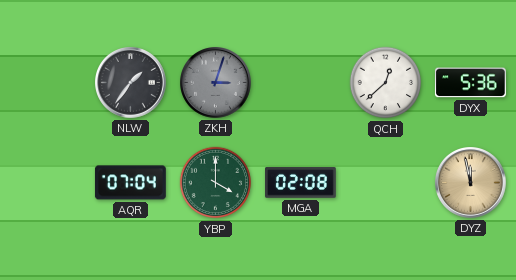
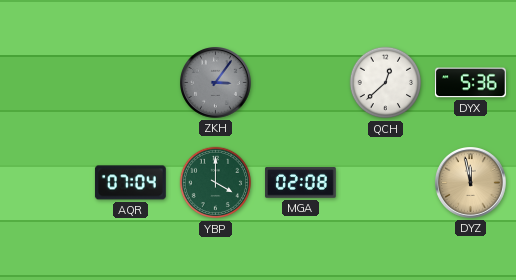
NLW: 1:36 -> none
ZKH: 3:03 -> 3:06
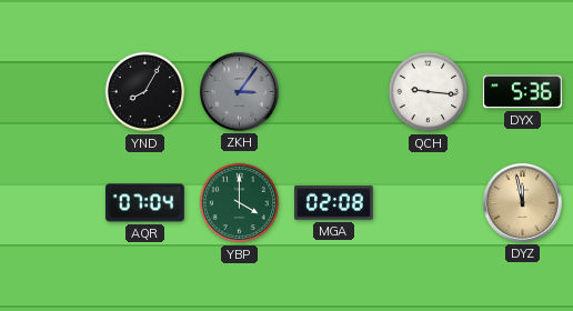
YND: none -> 8:05
QCH: 12:38 -> 9:16
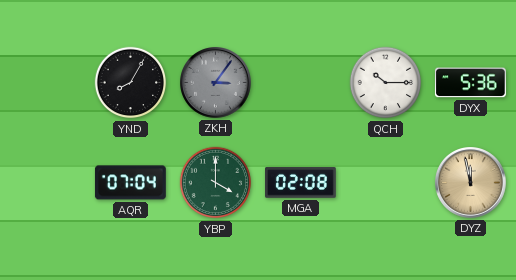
QCH: 9:16 -> 10:15
